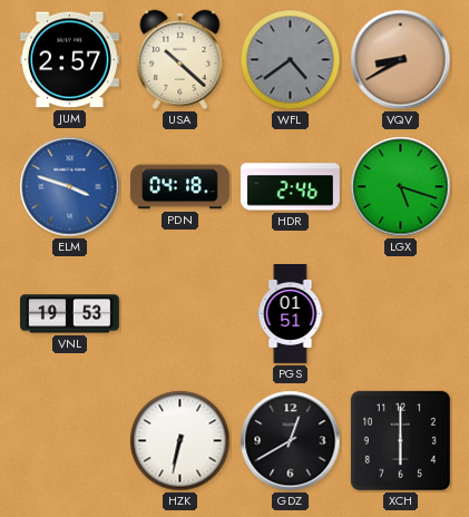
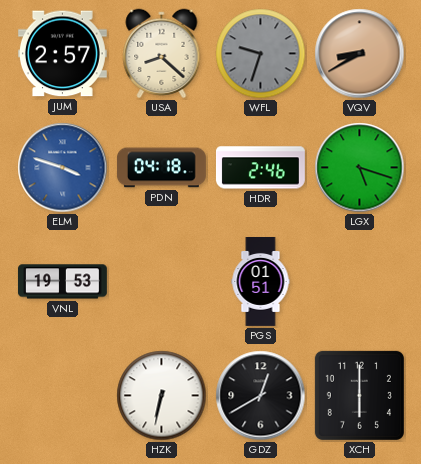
USA: 10:22 -> 8:22
WFL: 4:39 -> 9:33
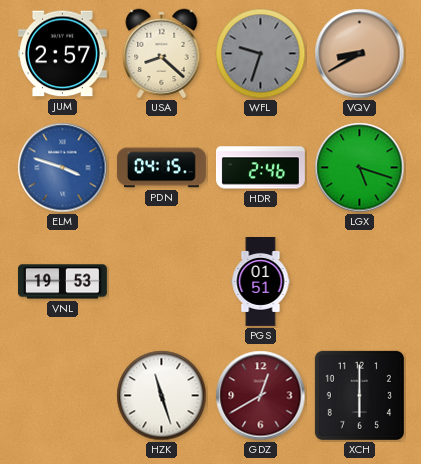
PDN: 04:18 -> 04:15
HZK: 6:32 -> 11:27
GDZ dial: black -> burgundy
